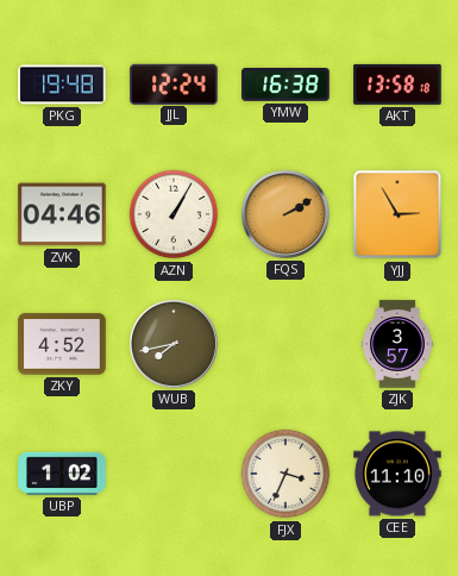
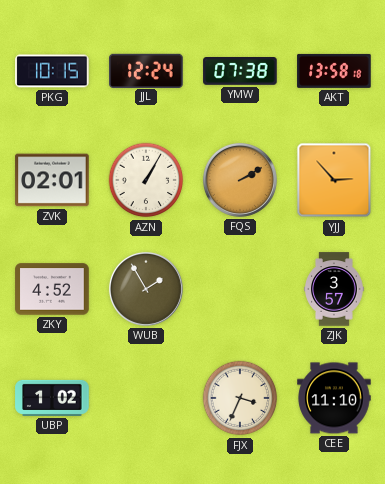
PKG: 19:48 -> 10:15
YMW: 16:38 -> 07:38
ZVK: 04:46 -> 02:01
YJJ: 2:55 -> 2:53
WUB: 7:43 -> 1:55
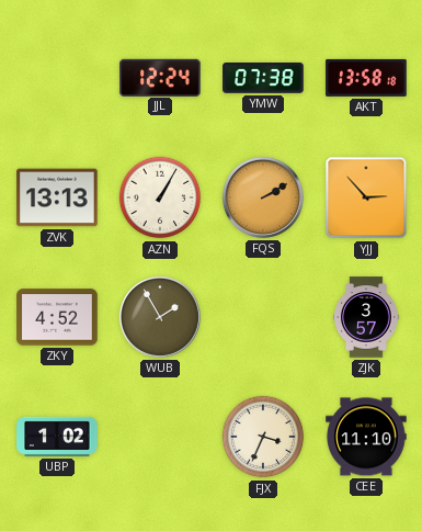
PKG: 10:15 -> none
ZVK: 02:01 -> 13:13
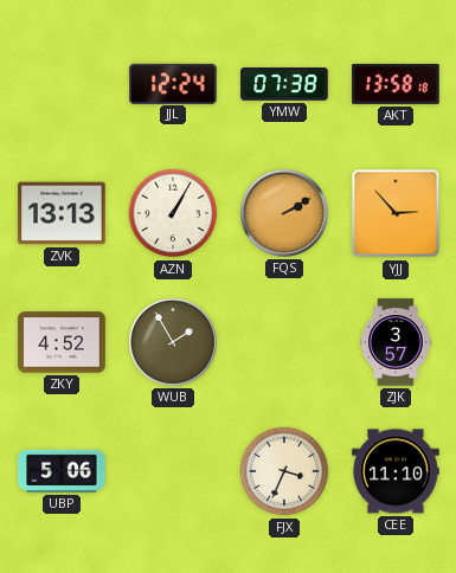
UBP: 1:02 -> 5:06
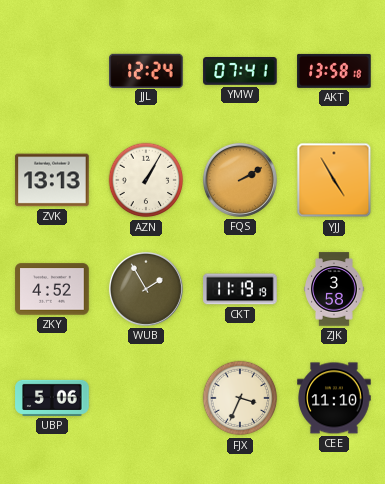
YMW: 07:38 -> 07:41
YJJ: 2:53 -> 4:55
CKT: none -> 11:19
ZJK: 3:57 -> 3:58
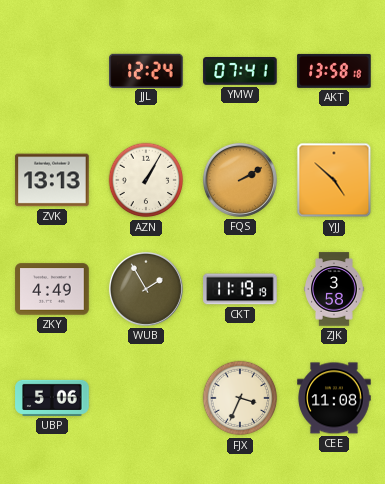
YJJ: 4:55 -> 4:52
ZKY: 4:52 -> 4:49
CEE: 11:10 -> 11:08
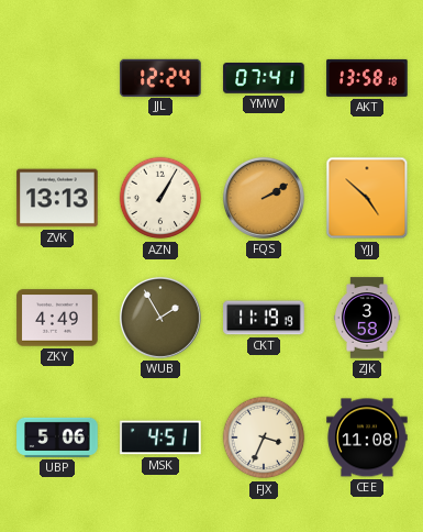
MSK: none -> 4:51
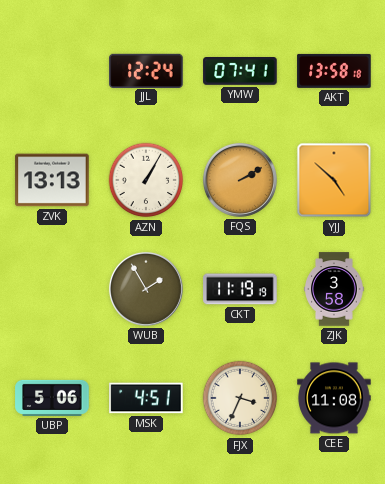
ZKY: 4:49 -> none
